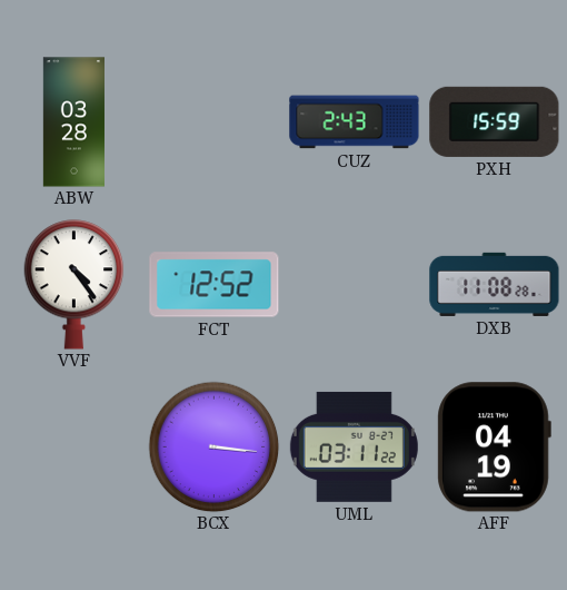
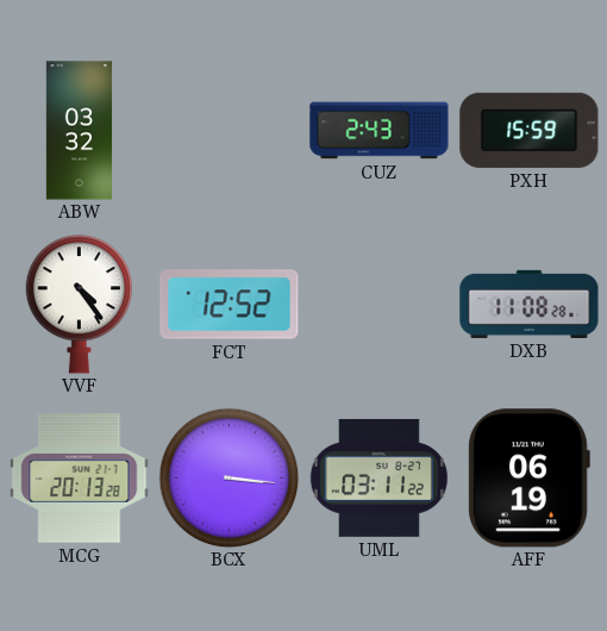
ABW: 03:28 -> 03:32
MCG: none -> 20:13
AFF: 04:19 -> 06:19
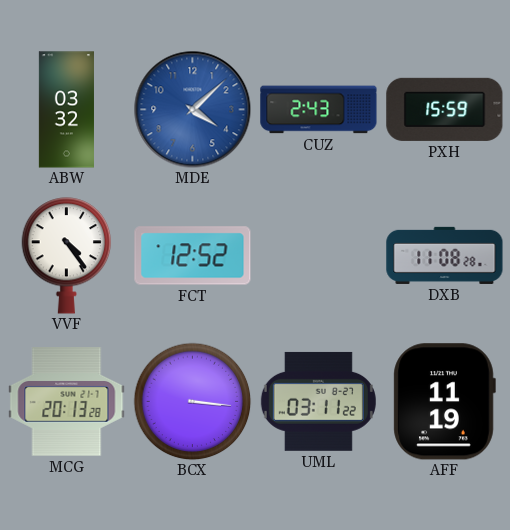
MDE: none -> 4:08
AFF: 06:19 -> 11:19
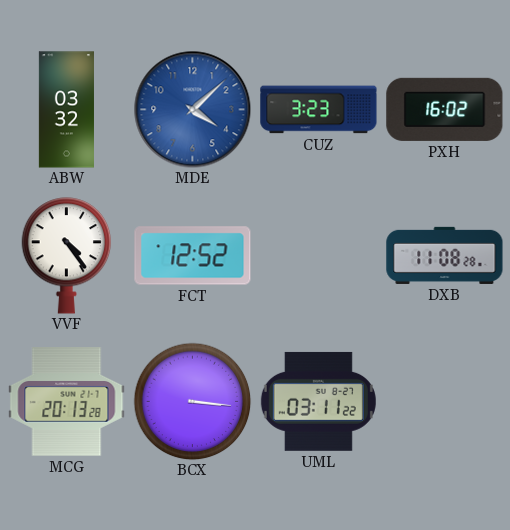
CUZ: 2:43 -> 3:23
PXH: 15:59 -> 16:02
AFF: 11:19 -> none
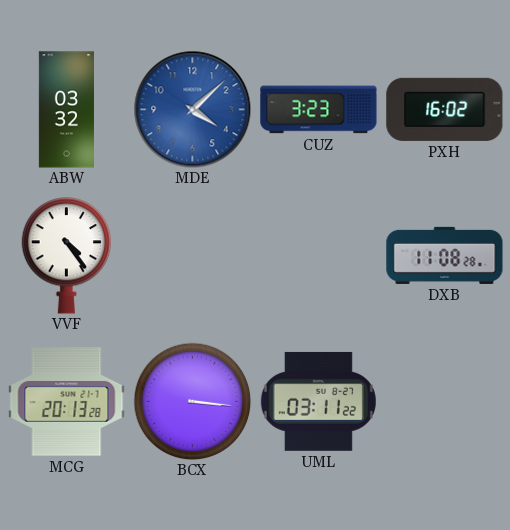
FCT: 12:52 -> none
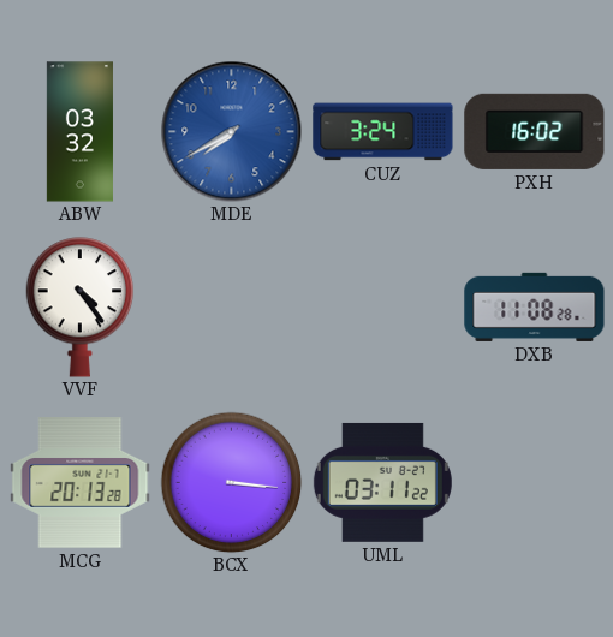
MDE: 4:08 -> 7:40
CUZ: 3:23 -> 3:24
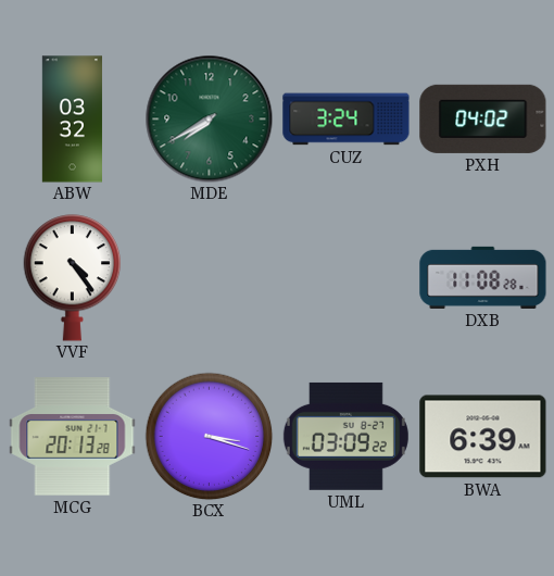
MDE dial: blue -> green
PXH: 16:02 -> 04:02
BCX: 3:16 -> 3:18
UML: 03:11 -> 03:09
BWA: none -> 6:39
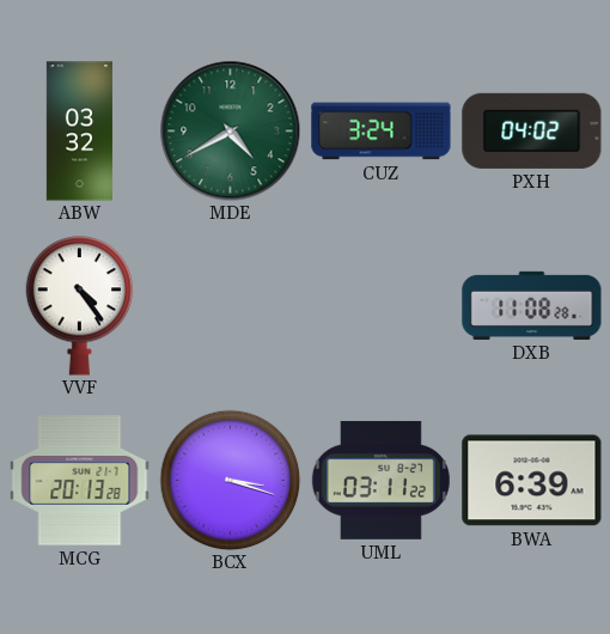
MDE: 7:40 -> 4:40
UML: 03:09 -> 03:11
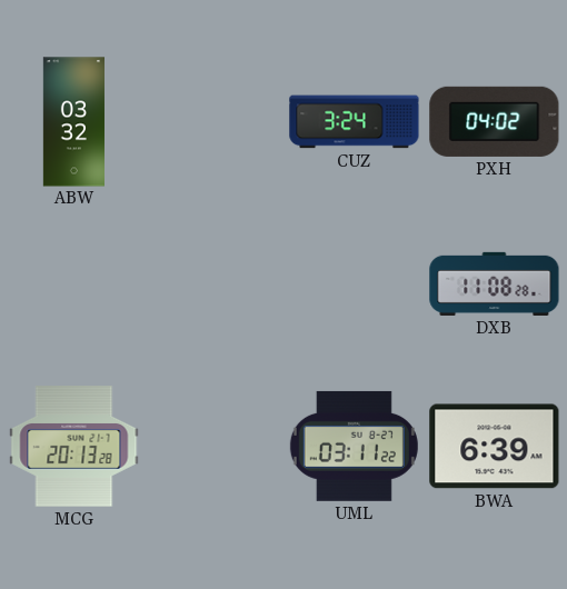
MDE: 4:40 -> none
VVF: 4:24 -> none
BCX: 3:18 -> none
